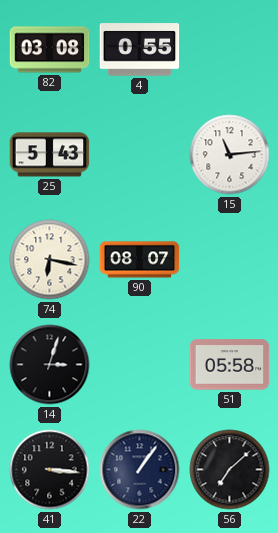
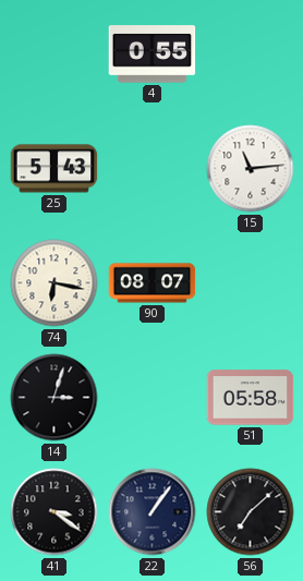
82: 03:08 -> none
41: 3:16 -> 3:21
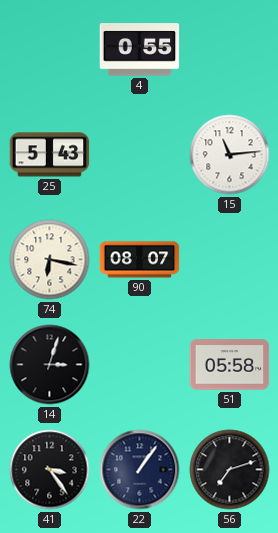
41: 3:21 -> 3:24
56: 7:08 -> 7:12
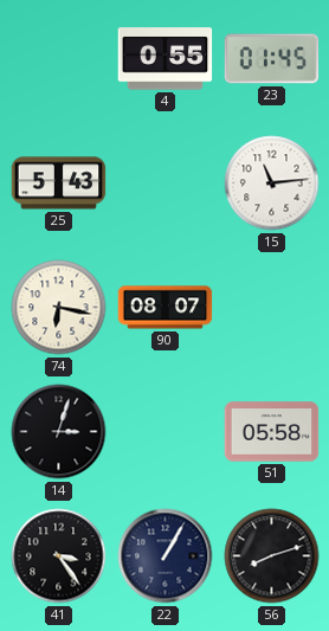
23: none -> 01:45
22: 1:06 -> 1:05
56: 7:12 -> 8:12
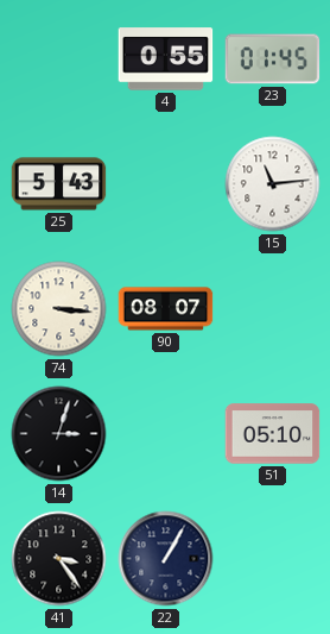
74: 6:17 -> 3:16
51: 05:58 -> 05:10
56: 8:12 -> none
